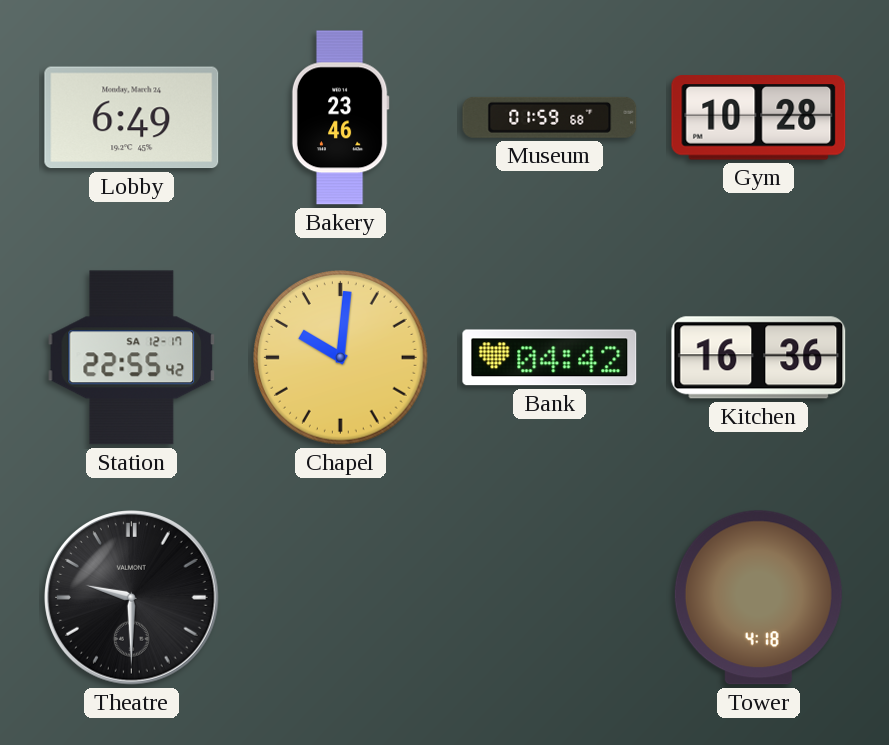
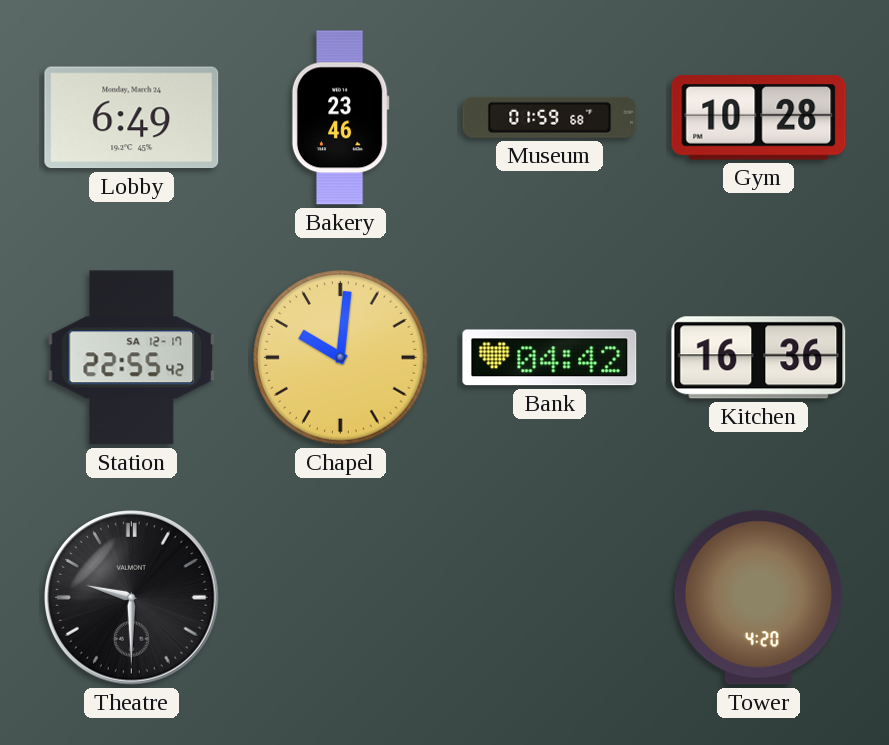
Tower: 4:18 -> 4:20
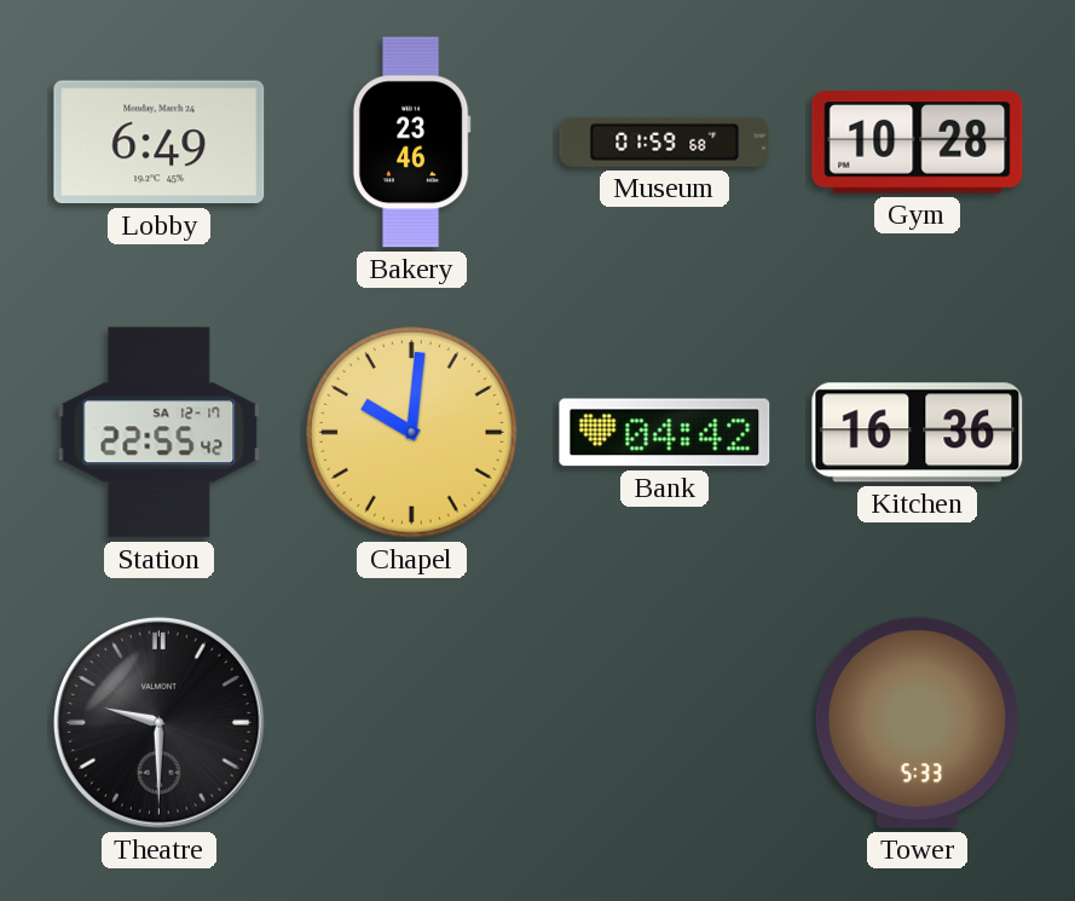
Tower: 4:20 -> 5:33
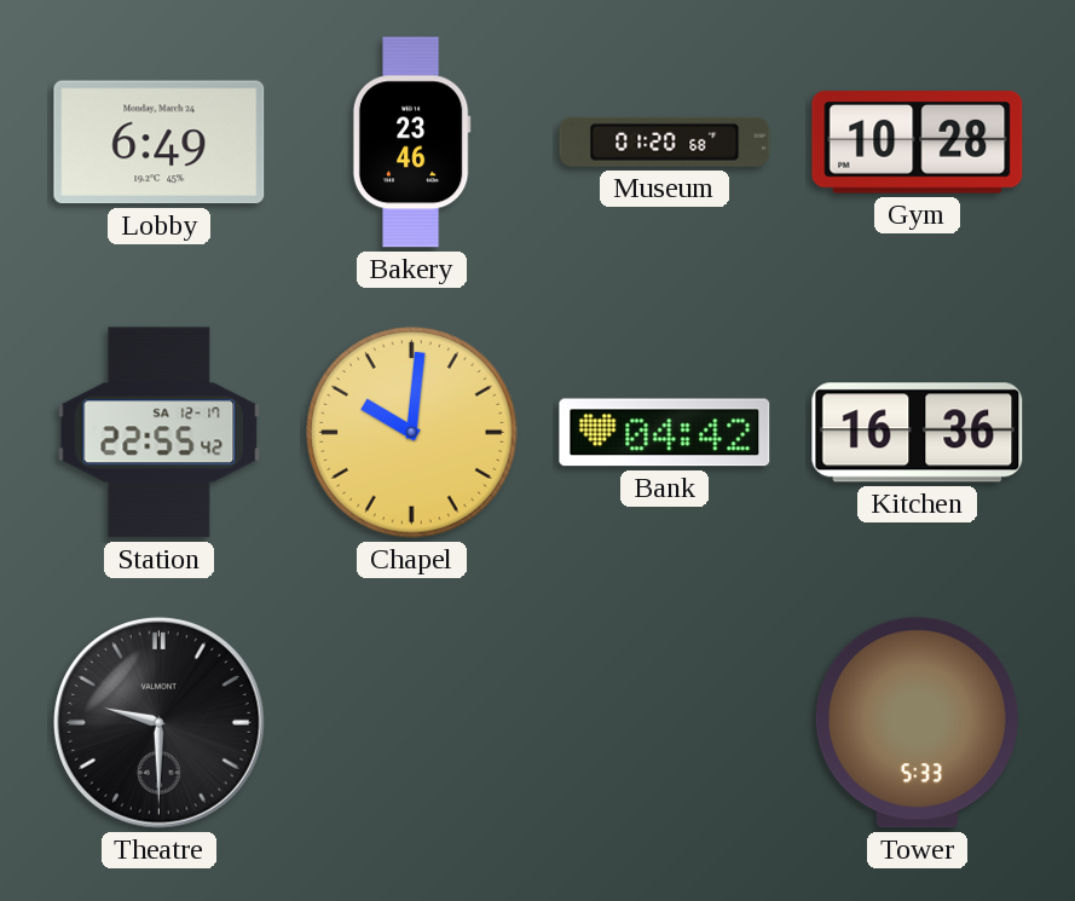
Museum: 01:59 -> 01:20
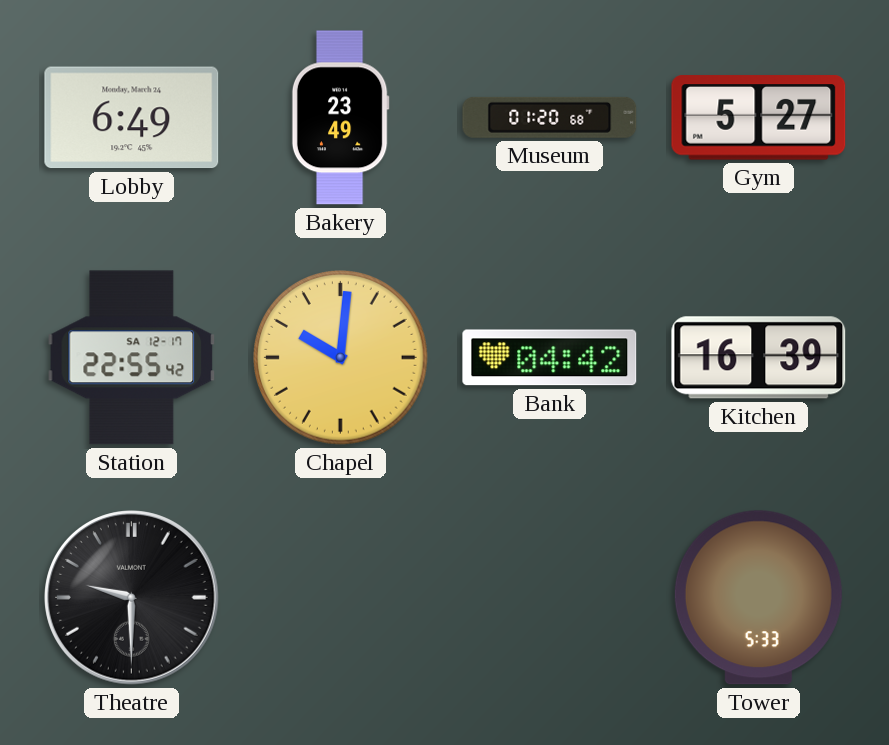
Bakery: 23:46 -> 23:49
Gym: 10:28 -> 5:27
Kitchen: 16:36 -> 16:39
